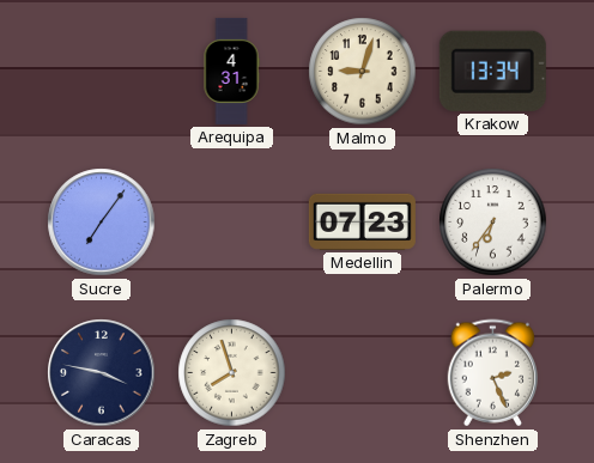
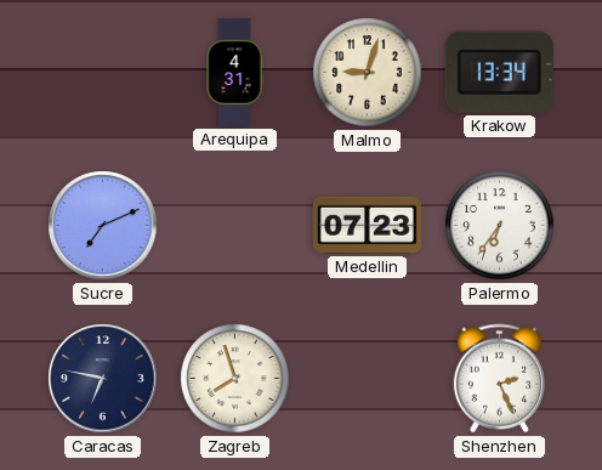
Sucre: 7:06 -> 7:11
Caracas: 3:47 -> 6:47
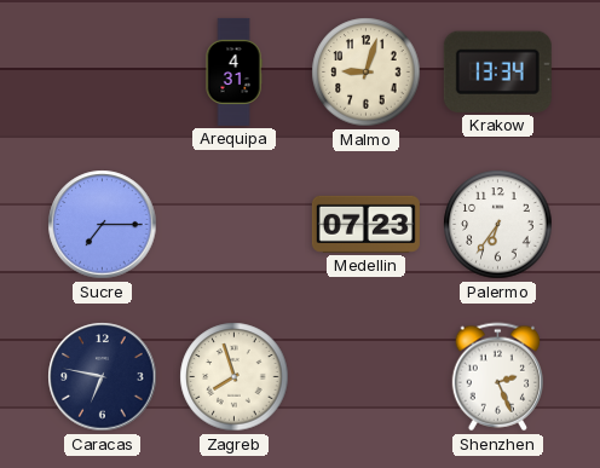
Sucre: 7:11 -> 7:15
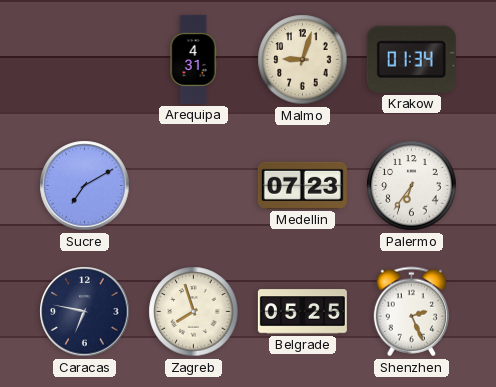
Krakow: 13:34 -> 01:34
Sucre: 7:15 -> 7:10
Belgrade: none -> 05:25
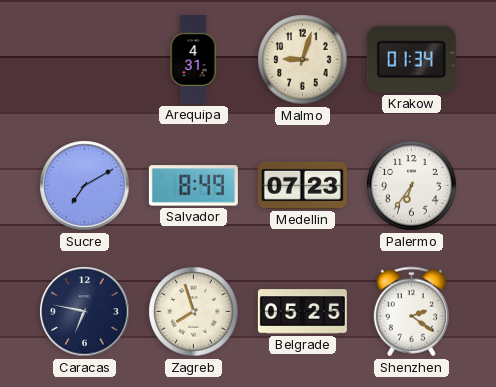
Salvador: none -> 8:49
Shenzhen: 2:26 -> 2:21
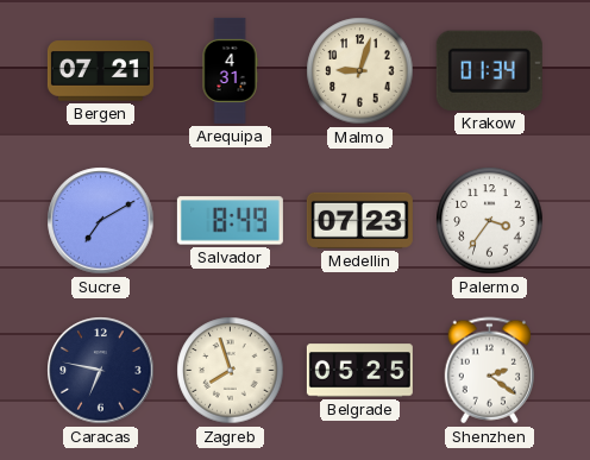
Bergen: none -> 07:21
Palermo: 6:36 -> 3:36
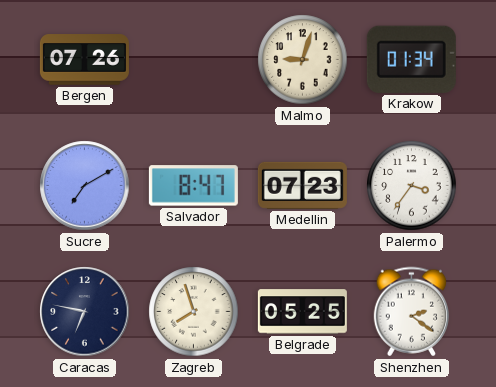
Bergen: 07:21 -> 07:26
Arequipa: 4:31 -> none
Salvador: 8:49 -> 8:47
